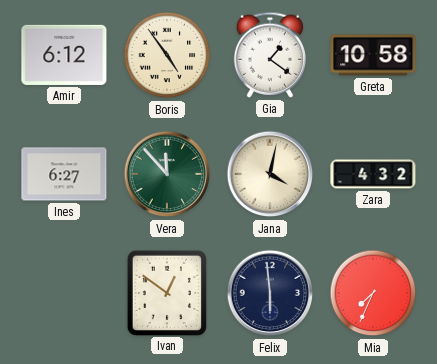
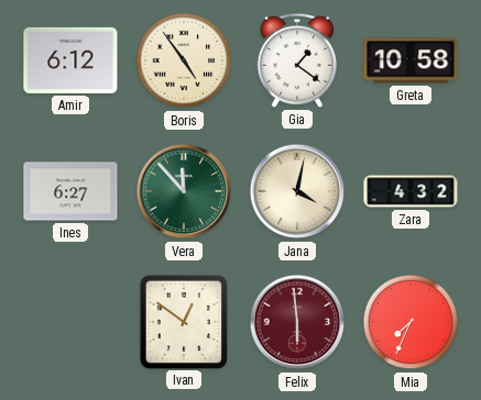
Felix dial: navy -> burgundy
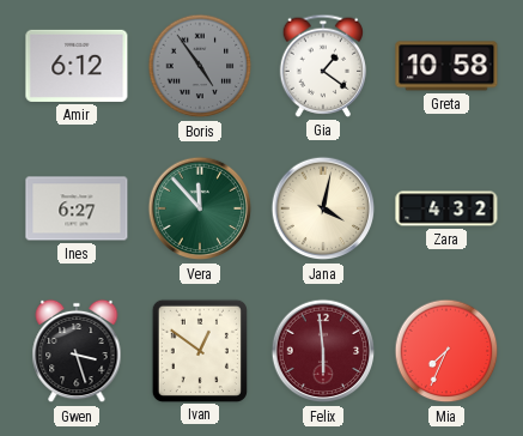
Boris dial: cream -> grey
Gwen: none -> 3:27
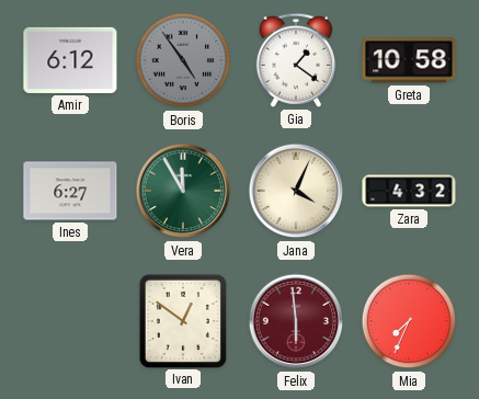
Vera: 11:53 -> 11:55
Jana: 4:02 -> 4:04
Gwen: 3:27 -> none
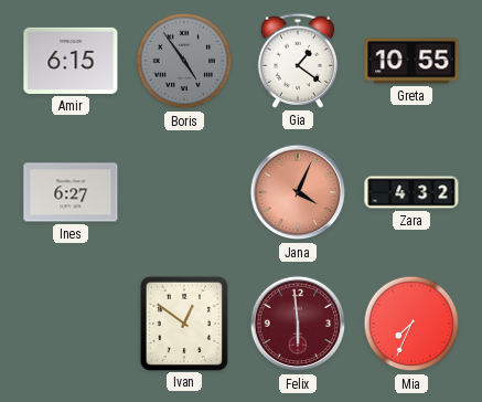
Amir: 6:12 -> 6:15
Greta: 10:58 -> 10:55
Vera: 11:55 -> none
Jana dial: cream -> salmon
